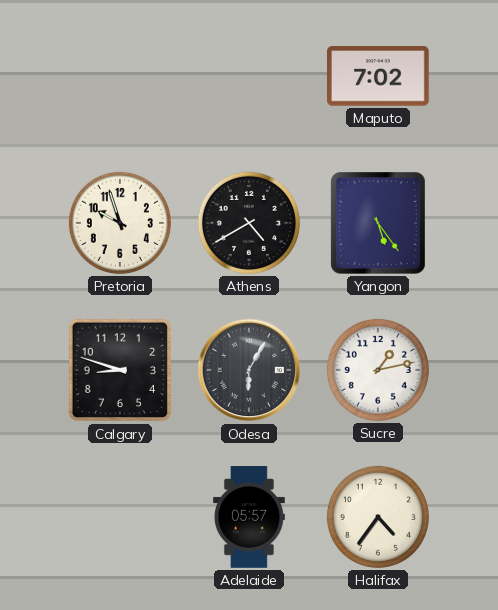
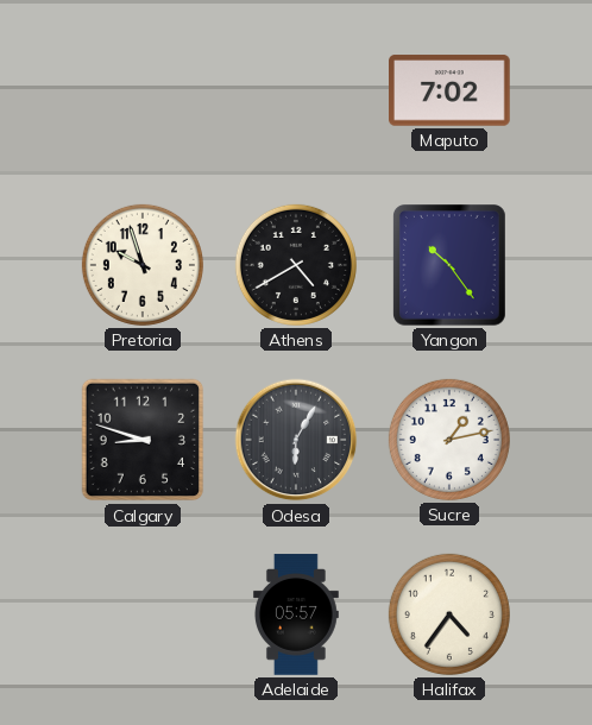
Yangon: 5:24 -> 10:24
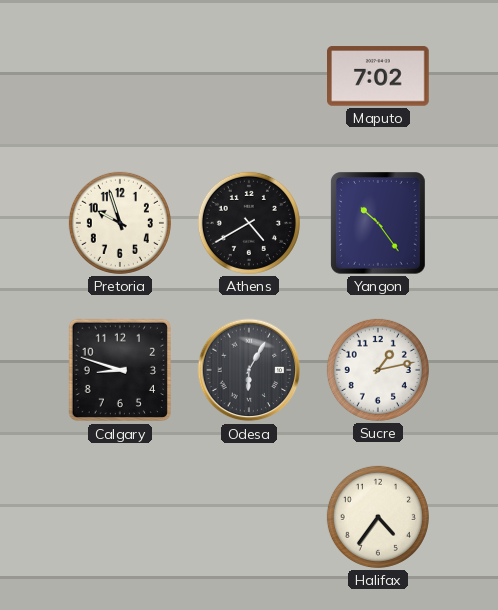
Adelaide: 05:57 -> none
